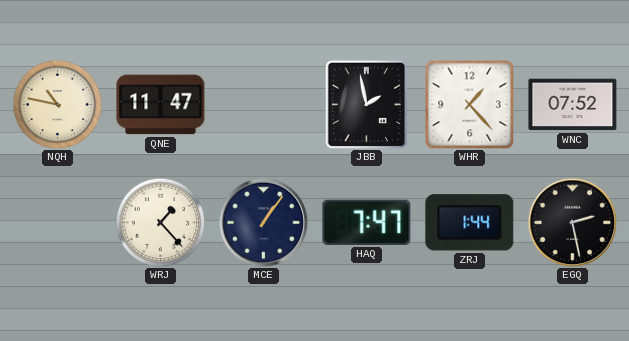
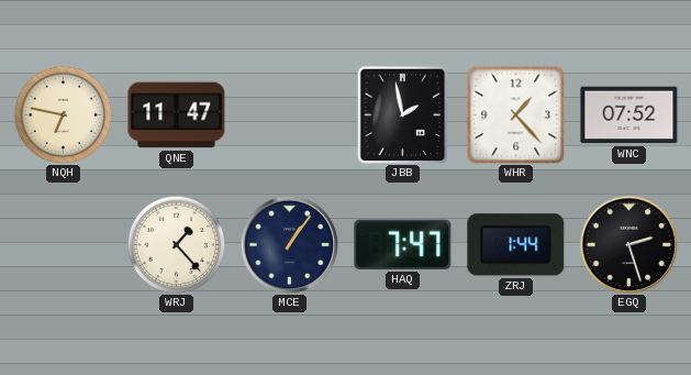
NQH: 10:47 -> 6:47
EGQ: 2:28 -> 2:27
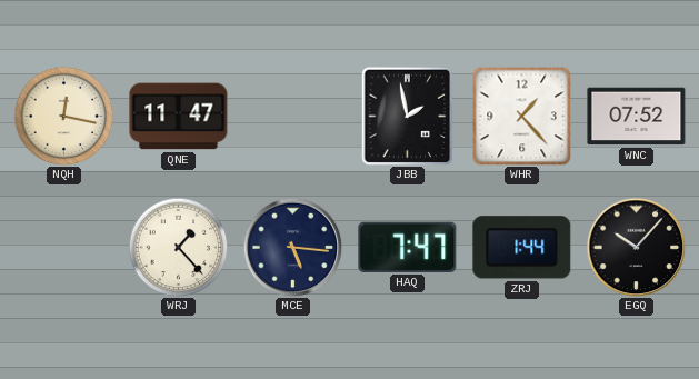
NQH: 6:47 -> 12:17
MCE: 1:06 -> 5:16
EGQ: 2:27 -> 10:07
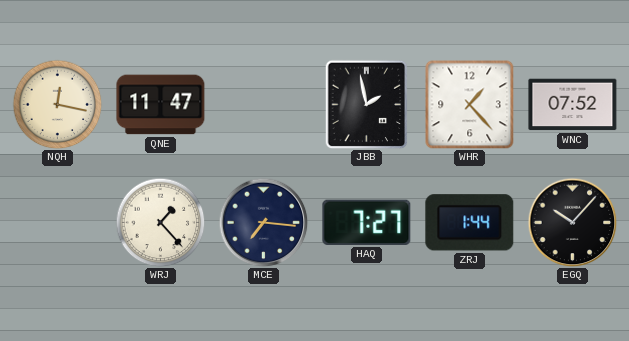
MCE: 5:16 -> 7:16
HAQ: 7:47 -> 7:27
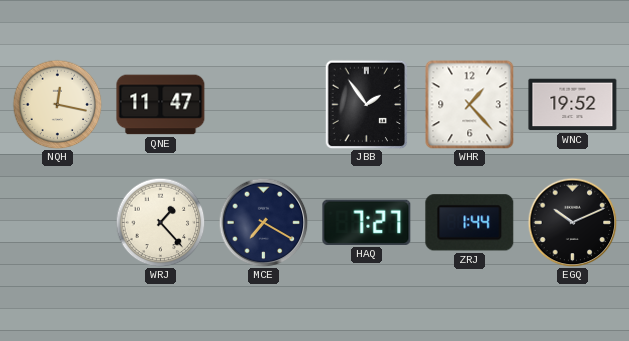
JBB: 1:58 -> 1:54
WNC: 07:52 -> 19:52
MCE: 7:16 -> 7:20
EGQ: 10:07 -> 10:11
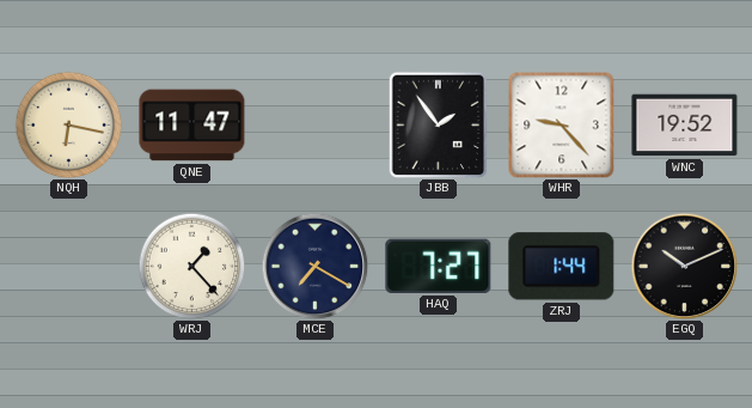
NQH: 12:17 -> 6:17
WHR: 1:23 -> 9:23
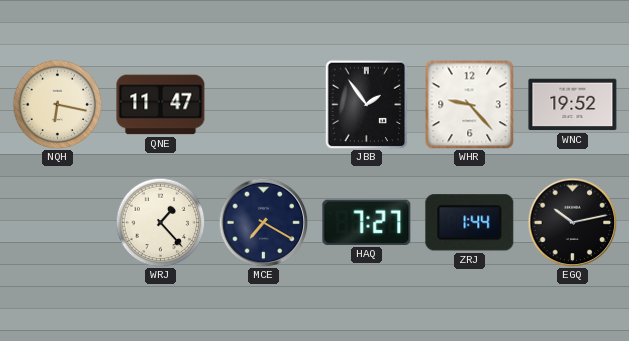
EGQ: 10:11 -> 10:13
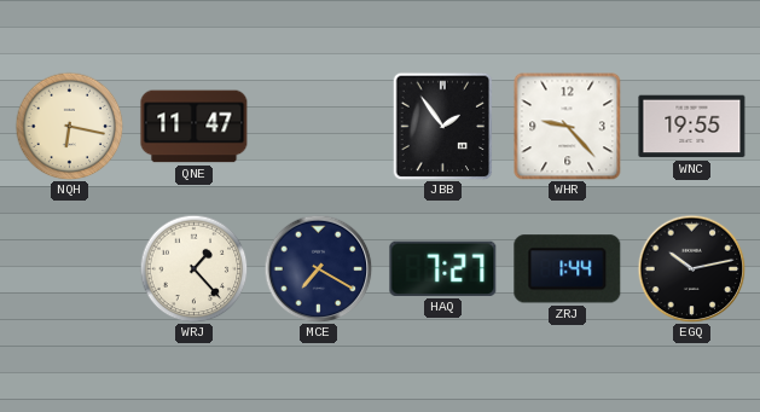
WNC: 19:52 -> 19:55
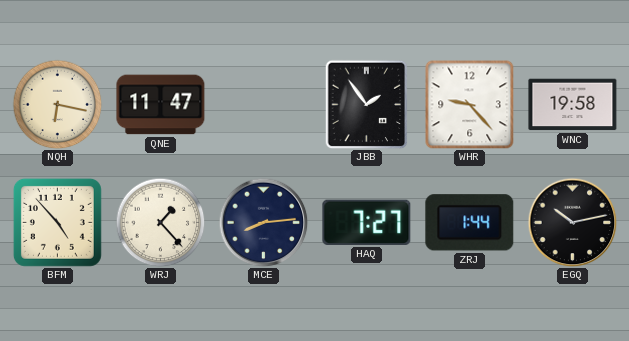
WNC: 19:55 -> 19:58
BFM: none -> 4:53
MCE: 7:20 -> 8:14
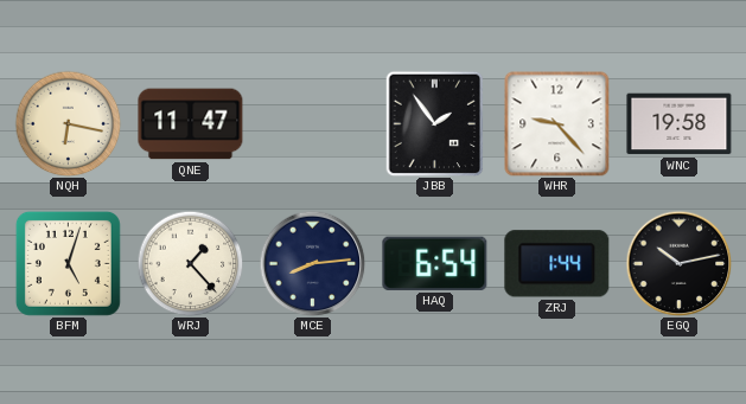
BFM: 4:53 -> 5:03
HAQ: 7:27 -> 6:54
